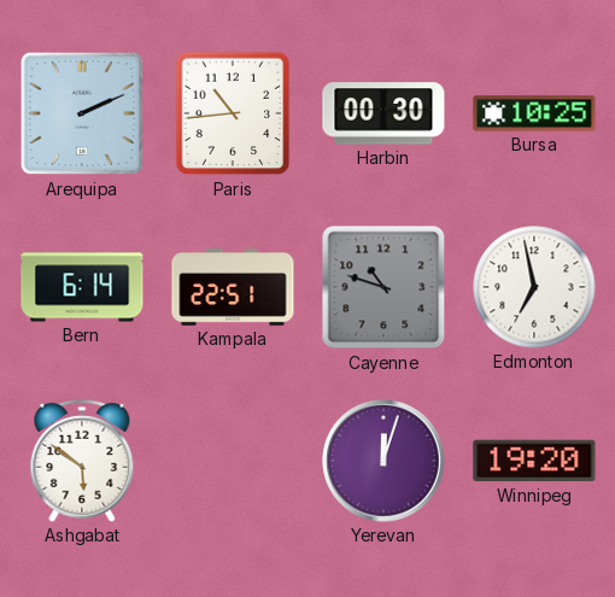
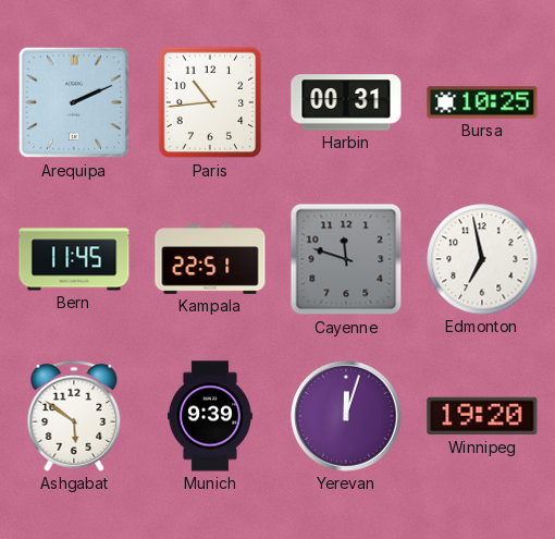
Harbin: 00:30 -> 00:31
Bern: 6:14 -> 11:45
Cayenne: 10:48 -> 11:48
Munich: none -> 9:39
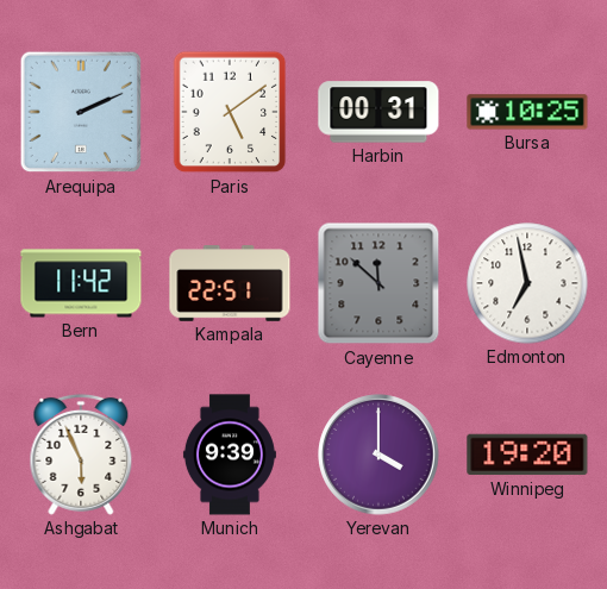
Paris: 10:44 -> 5:09
Bern: 11:45 -> 11:42
Cayenne: 11:48 -> 11:52
Ashgabat: 5:51 -> 5:56
Yerevan: 12:03 -> 4:00
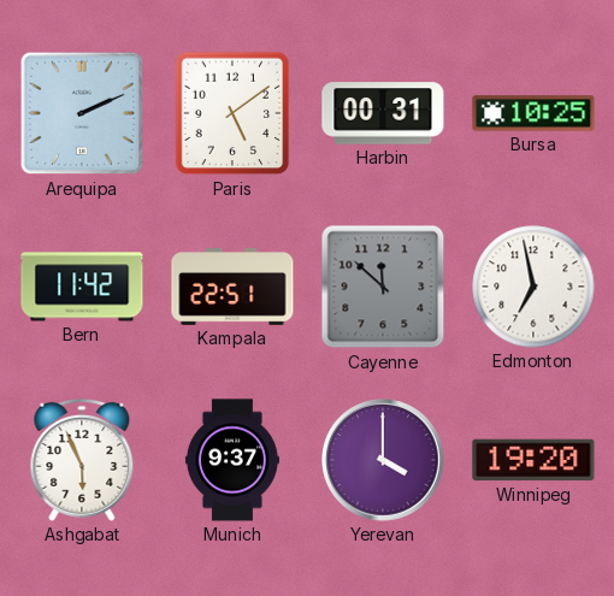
Munich: 9:39 -> 9:37
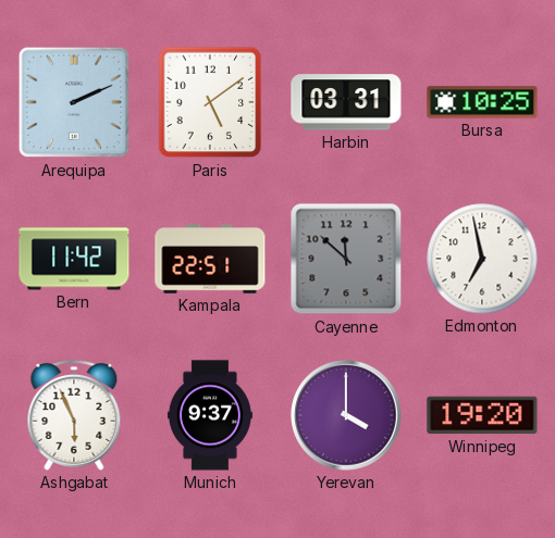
Harbin: 00:31 -> 03:31
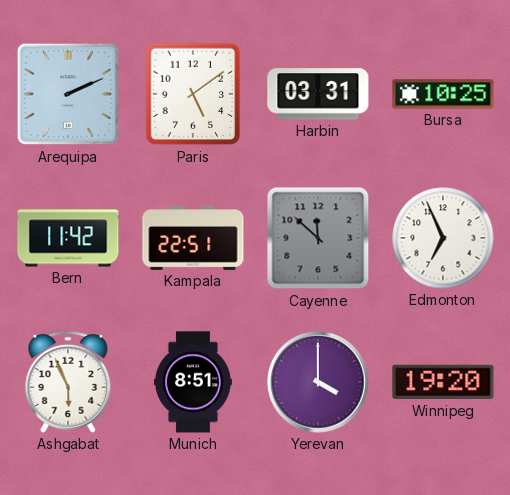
Edmonton: 6:58 -> 6:56
Munich: 9:37 -> 8:51
